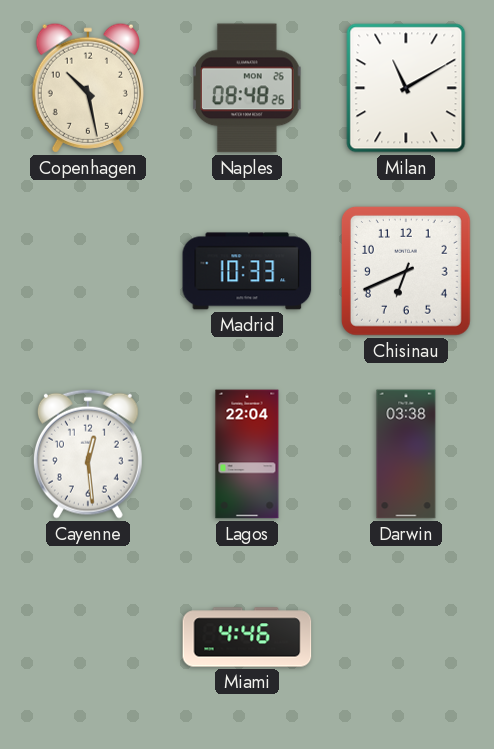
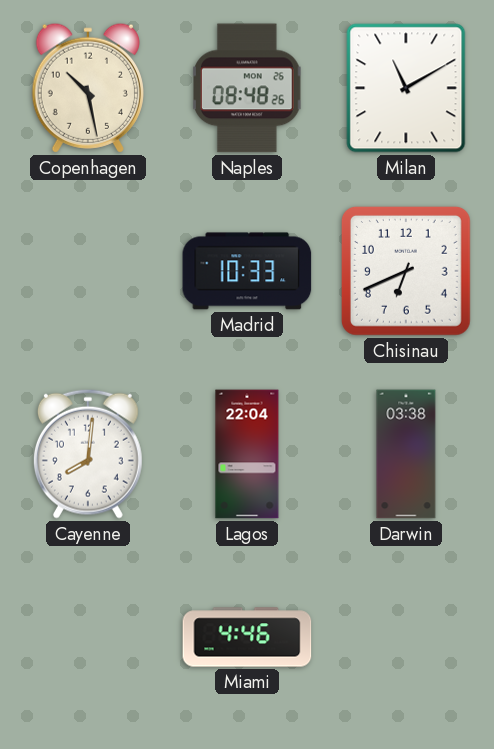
Cayenne: 12:29 -> 8:01
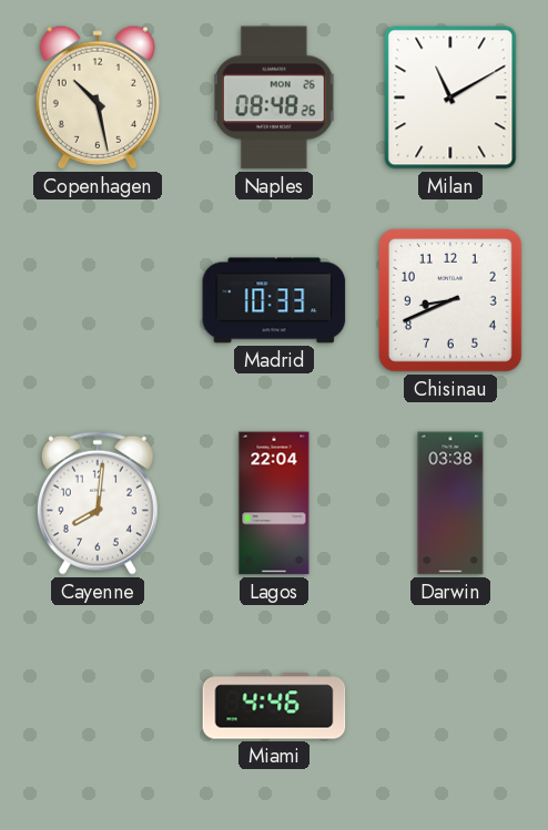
Chisinau: 6:41 -> 8:41
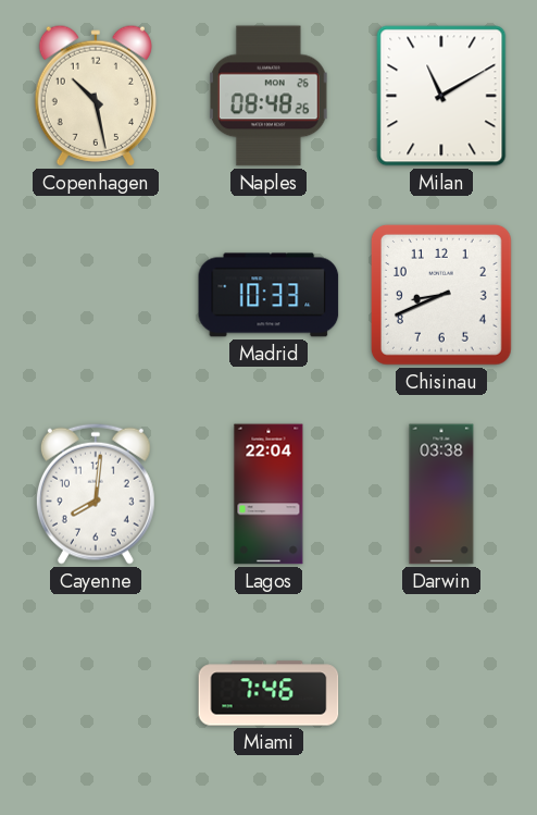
Miami: 4:46 -> 7:46
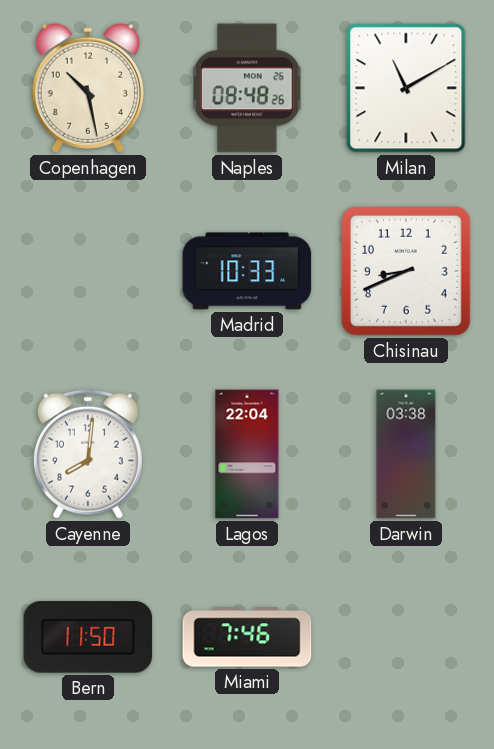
Bern: none -> 11:50
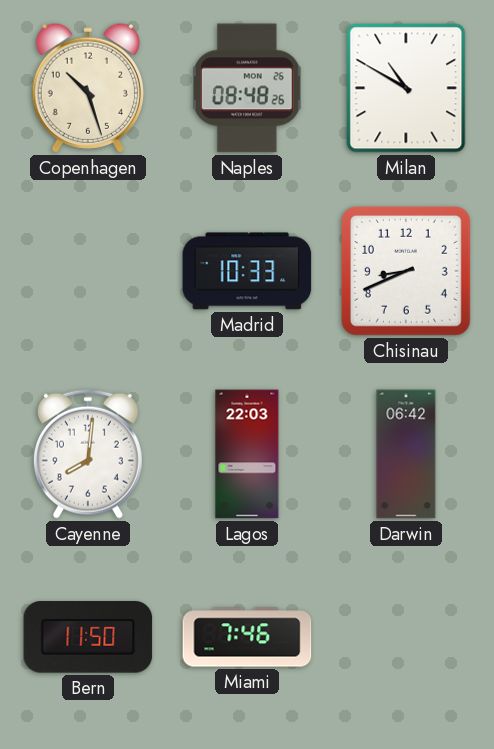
Copenhagen: 10:28 -> 10:27
Milan: 11:10 -> 10:50
Lagos: 22:04 -> 22:03
Darwin: 03:38 -> 06:42
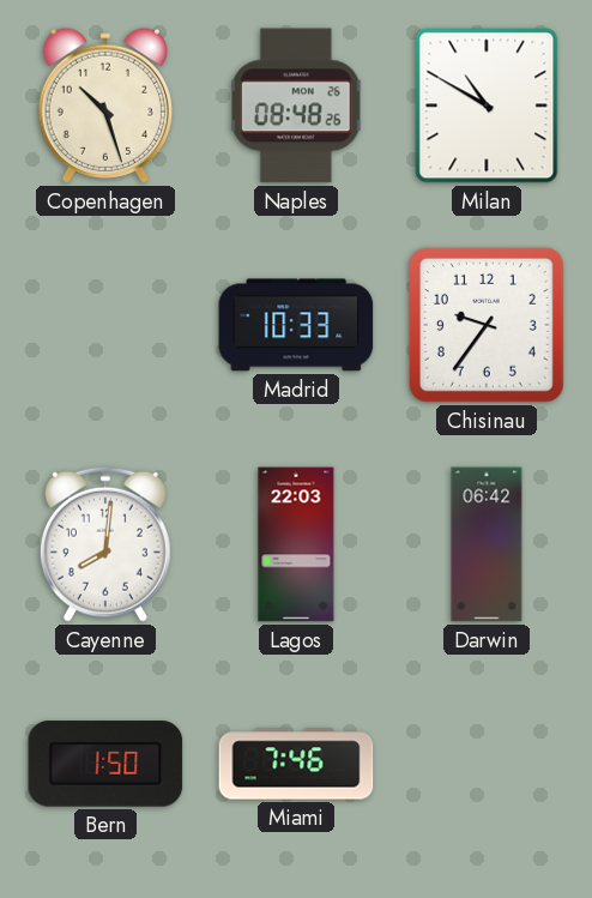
Chisinau: 8:41 -> 9:36
Bern: 11:50 -> 1:50
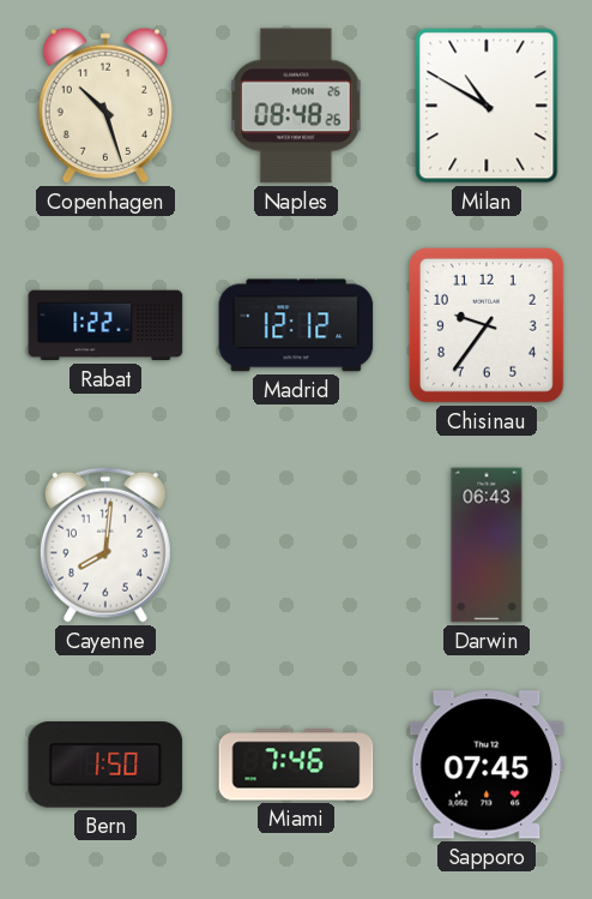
Rabat: none -> 1:22
Madrid: 10:33 -> 12:12
Lagos: 22:03 -> none
Darwin: 06:42 -> 06:43
Sapporo: none -> 07:45
